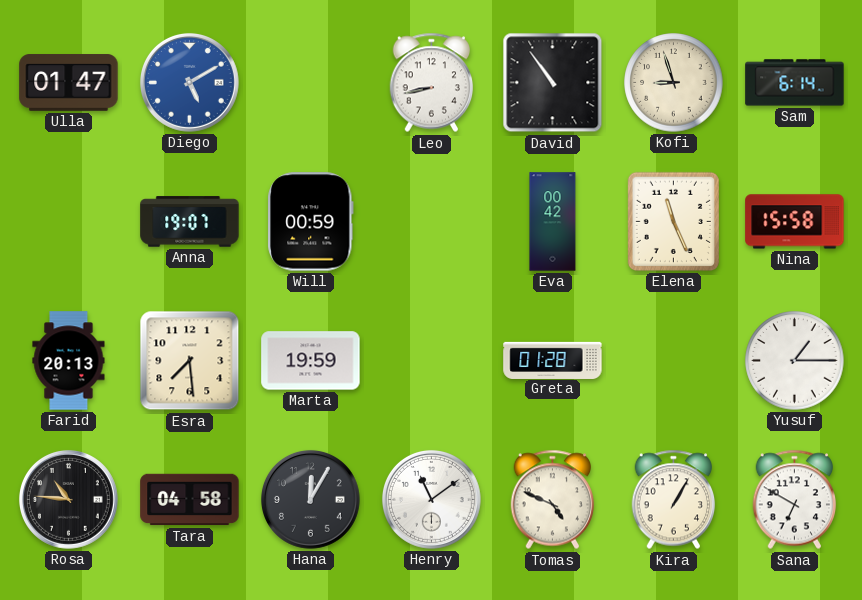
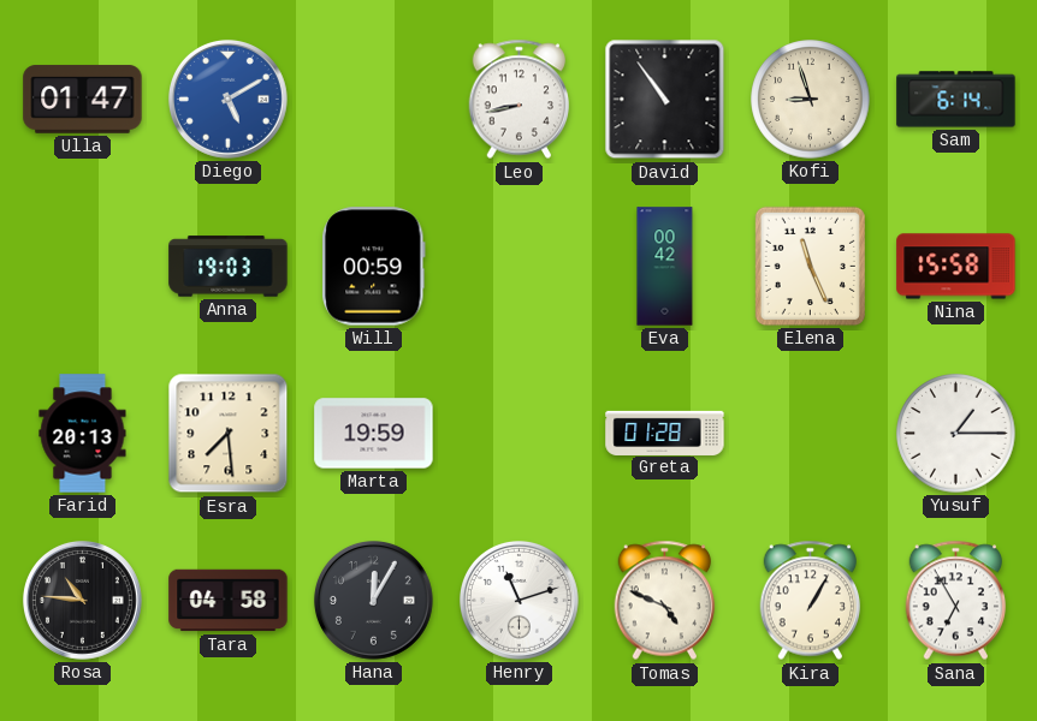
Anna: 19:07 -> 19:03
Henry: 11:09 -> 11:12
Sana: 6:50 -> 6:55
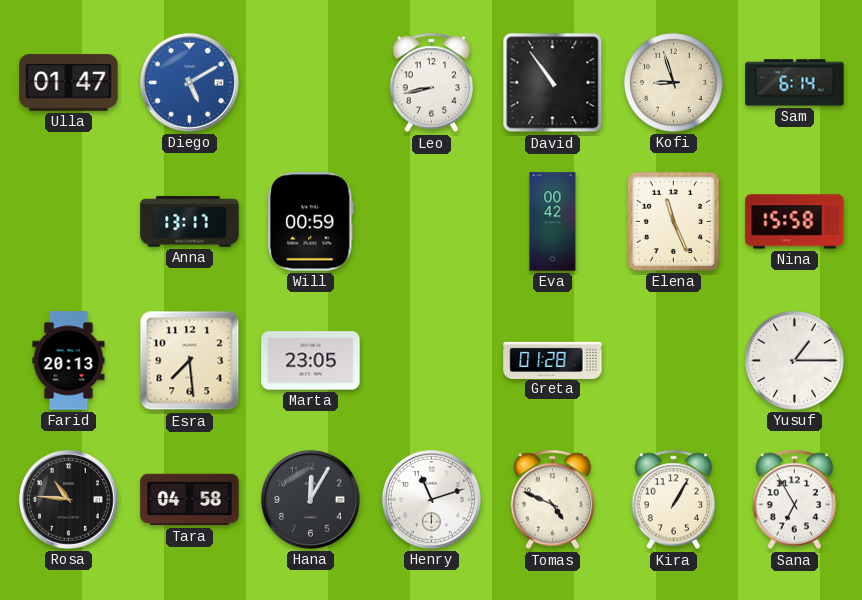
Anna: 19:03 -> 13:17
Marta: 19:59 -> 23:05
